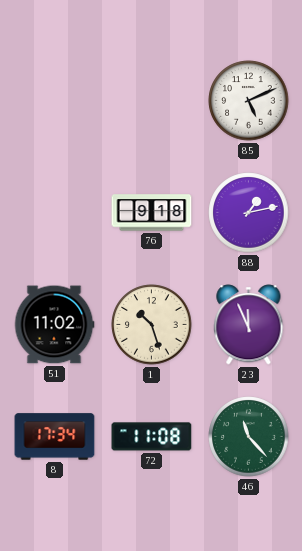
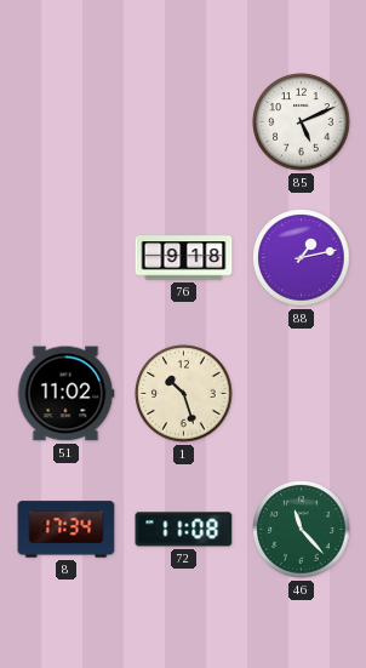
23: 11:56 -> none
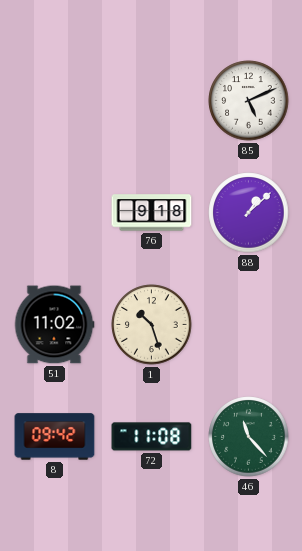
88: 1:13 -> 1:08
8: 17:34 -> 09:42
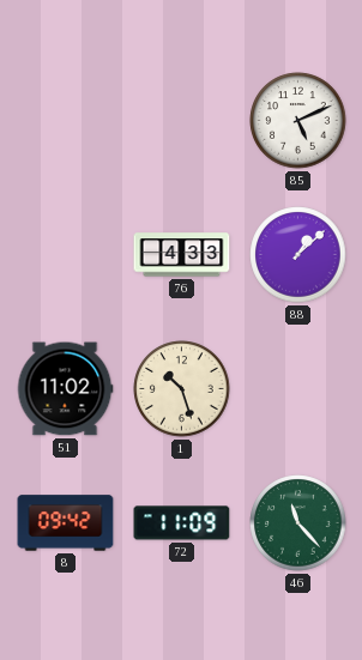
76: 9:18 -> 4:33
72: 11:08 -> 11:09
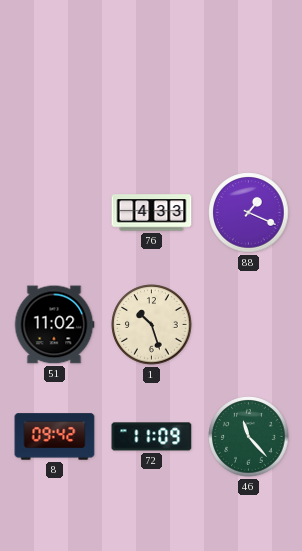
85: 5:11 -> none
88: 1:08 -> 1:19
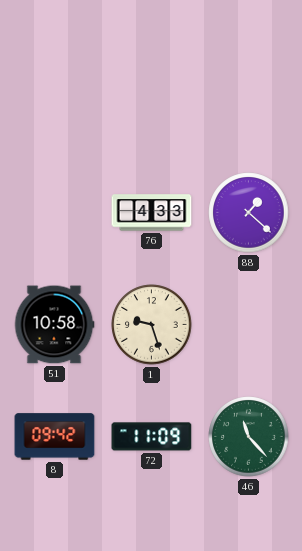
88: 1:19 -> 1:22
51: 11:02 -> 10:58
1: 10:27 -> 9:27
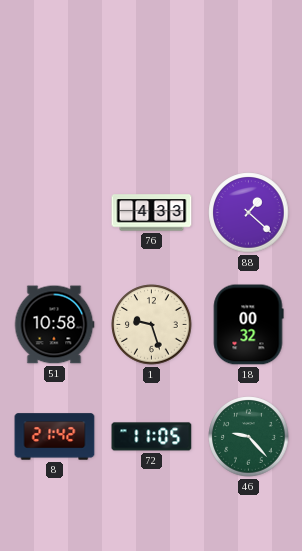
18: none -> 00:32
8: 09:42 -> 21:42
72: 11:09 -> 11:05
46: 11:23 -> 9:23
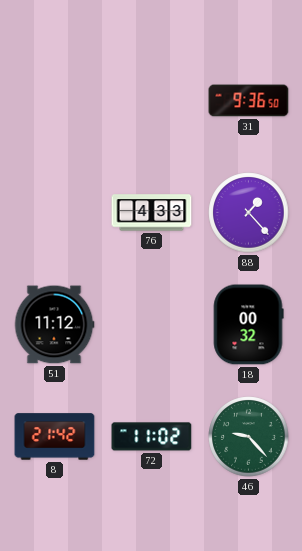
31: none -> 9:36
88: 1:22 -> 1:23
51: 10:58 -> 11:12
1: 9:27 -> none
72: 11:05 -> 11:02
